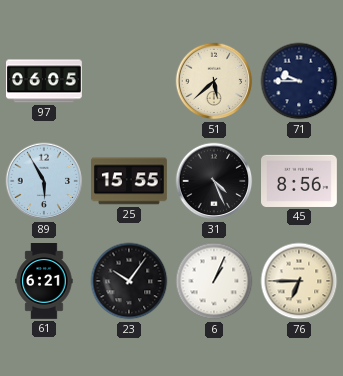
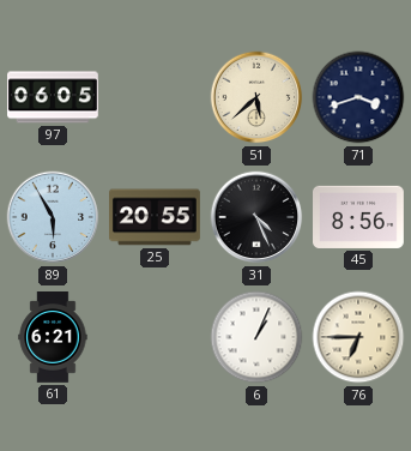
71: 9:45 -> 3:42
25: 15:55 -> 20:55
23: 10:06 -> none
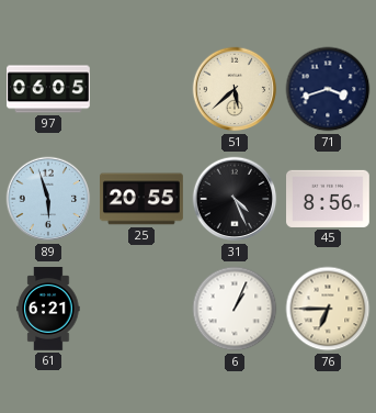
89: 5:55 -> 5:57
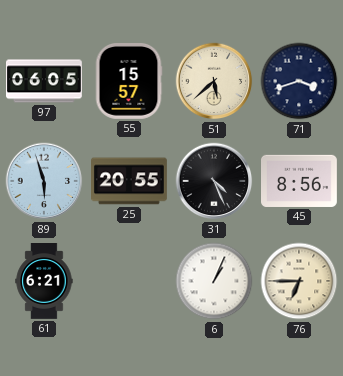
55: none -> 15:57
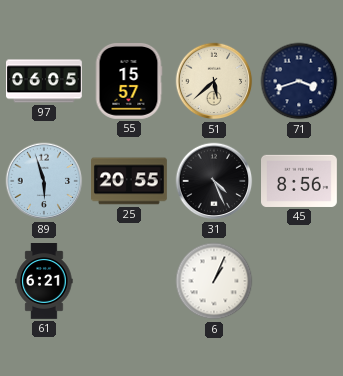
76: 6:45 -> none
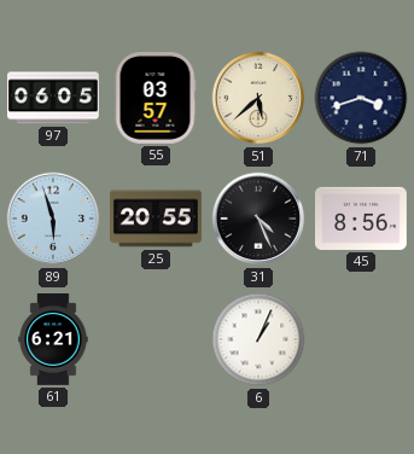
55: 15:57 -> 03:57
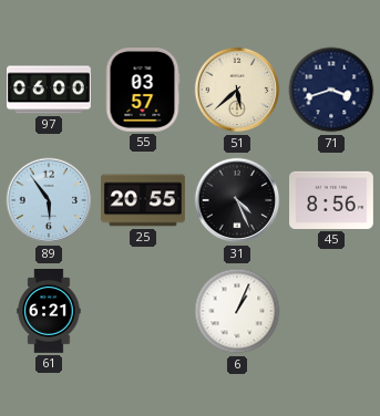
97: 06:05 -> 06:00
89: 5:57 -> 5:54
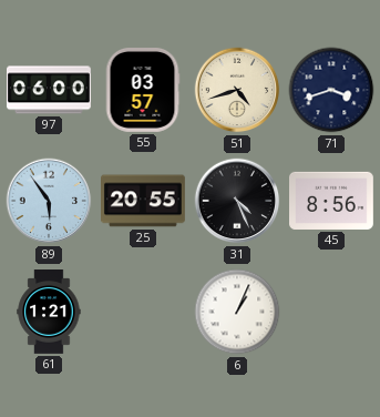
51: 5:38 -> 4:42
61: 6:21 -> 1:21
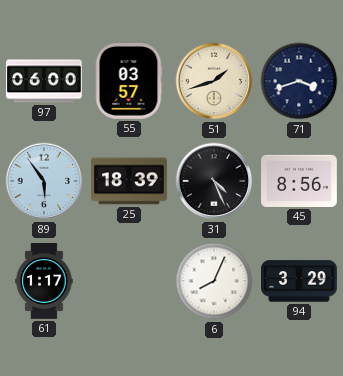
51: 4:42 -> 1:42
25: 20:55 -> 18:39
61: 1:21 -> 1:17
6: 1:04 -> 8:04
94: none -> 3:29
